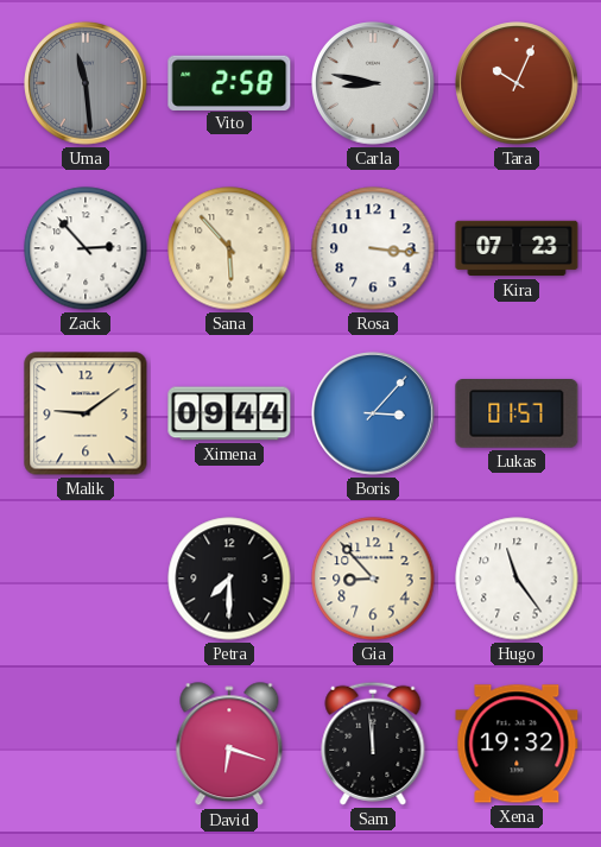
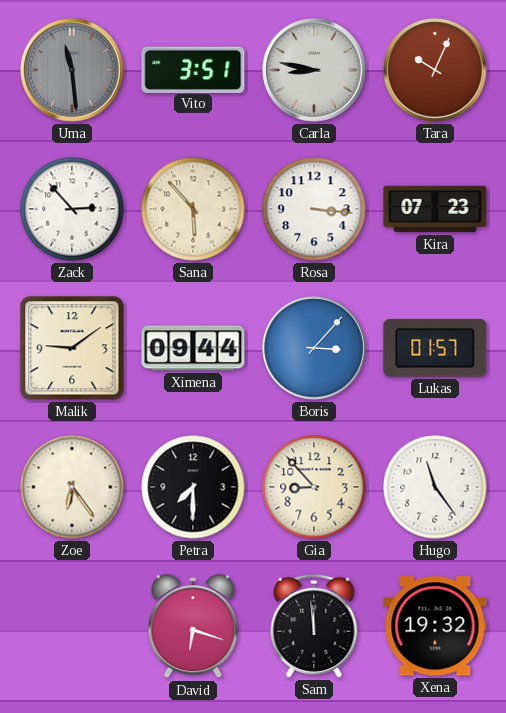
Vito: 2:58 -> 3:51
Zoe: none -> 6:24
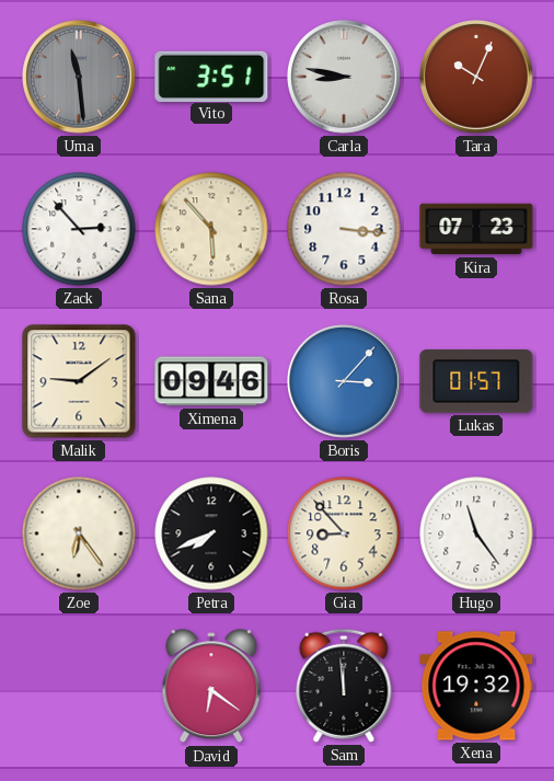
Ximena: 09:44 -> 09:46
Petra: 7:30 -> 7:41
David: 6:18 -> 6:21
